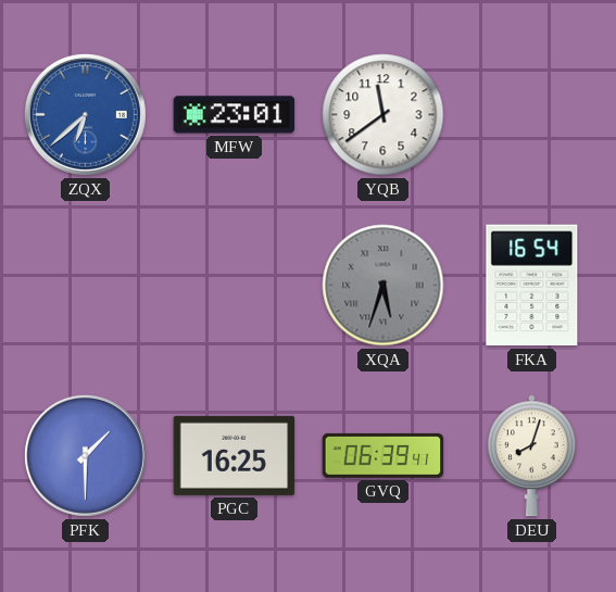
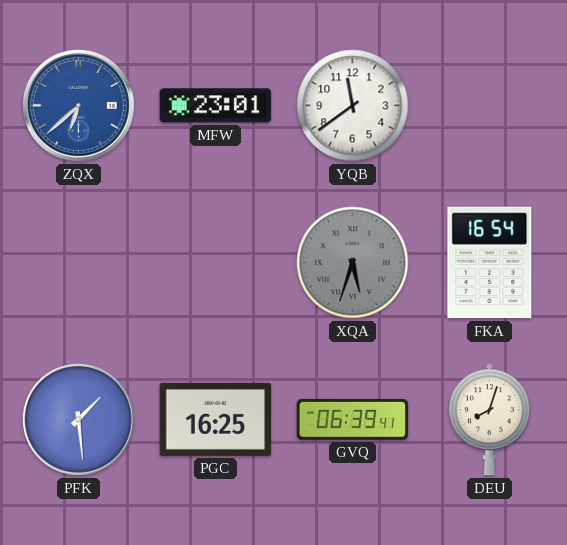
PFK: 1:30 -> 1:29
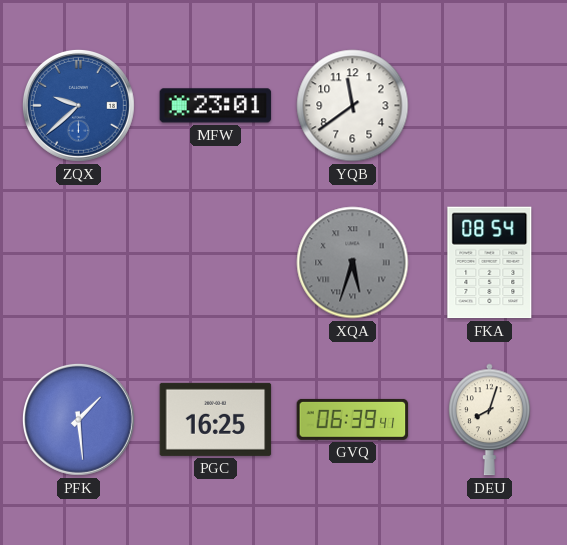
ZQX: 6:38 -> 9:38
FKA: 16:54 -> 08:54
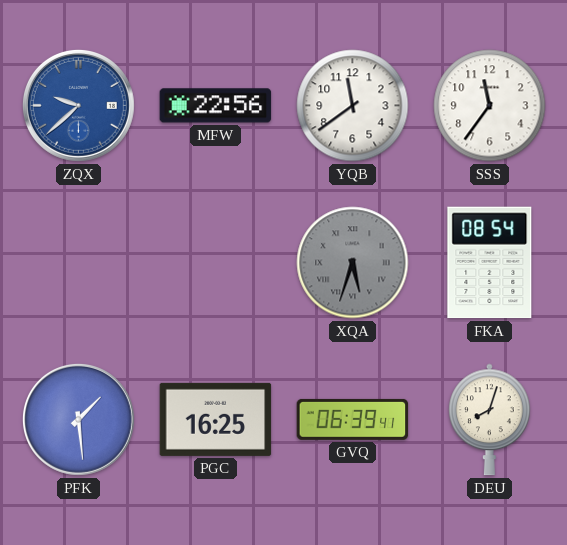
MFW: 23:01 -> 22:56
SSS: none -> 11:36
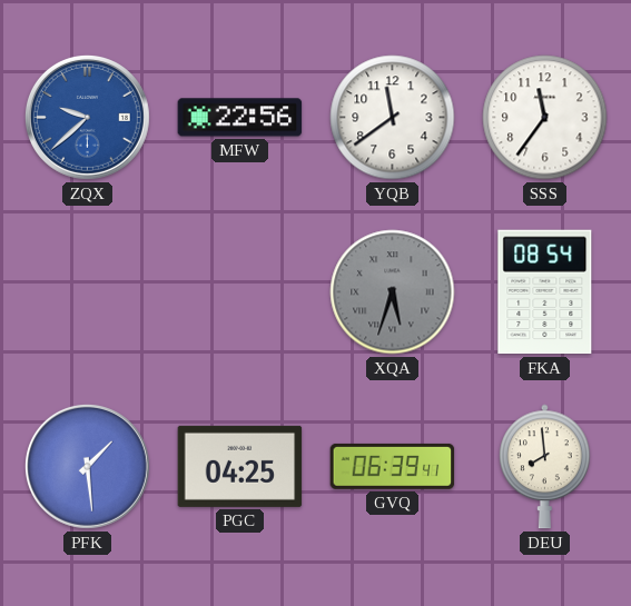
PGC: 16:25 -> 04:25
DEU: 8:03 -> 7:59
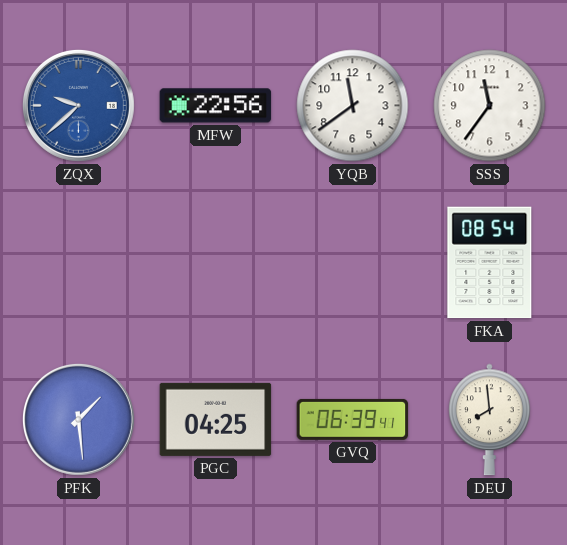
XQA: 5:33 -> none
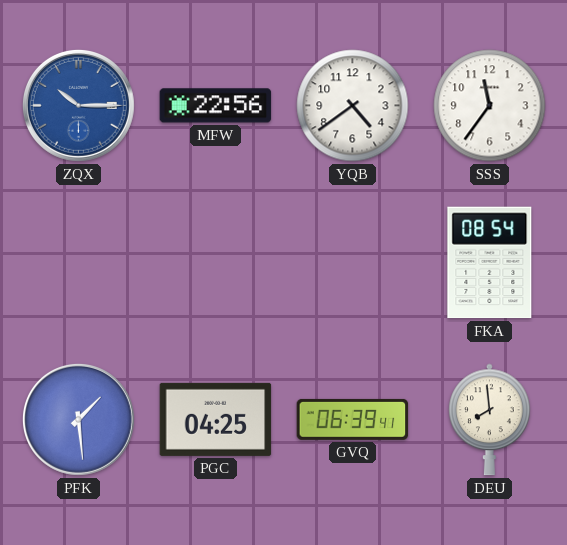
ZQX: 9:38 -> 10:15
YQB: 11:39 -> 4:39
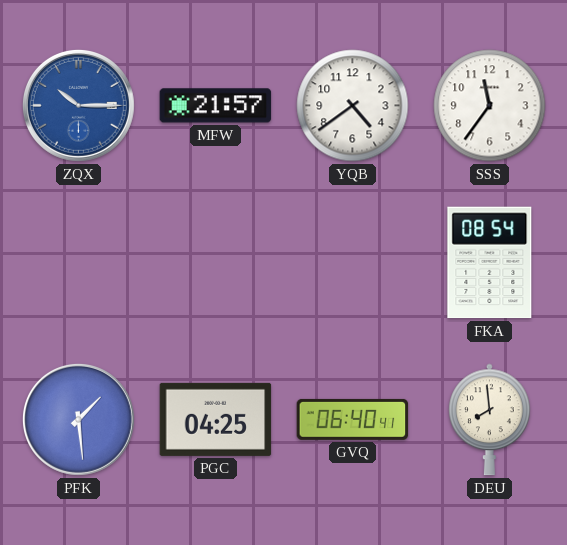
MFW: 22:56 -> 21:57
GVQ: 06:39 -> 06:40
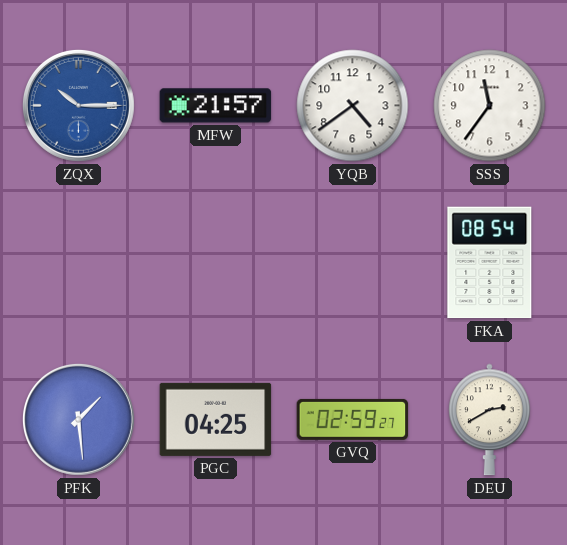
GVQ: 06:40 -> 02:59
DEU: 7:59 -> 2:40
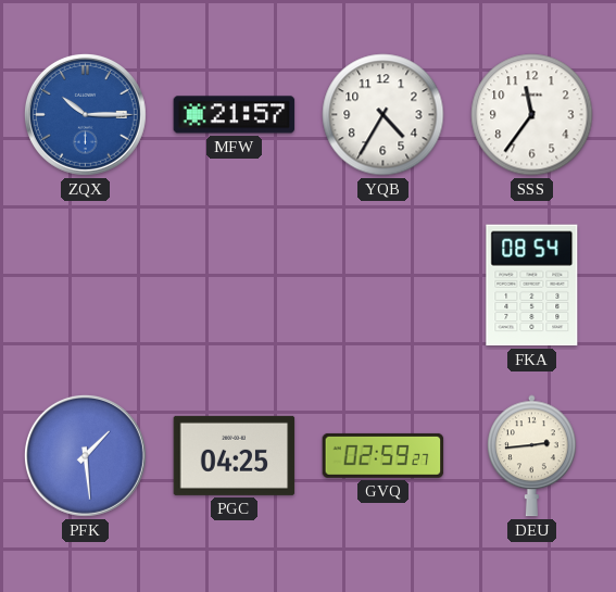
YQB: 4:39 -> 4:35
DEU: 2:40 -> 2:44
